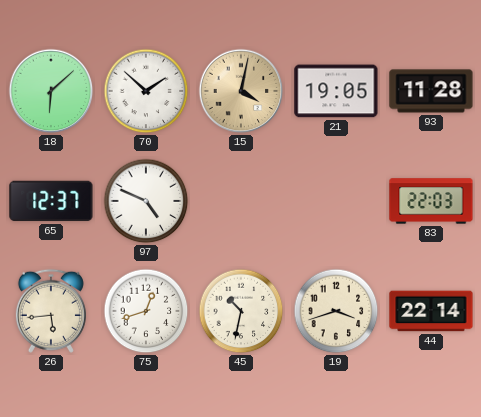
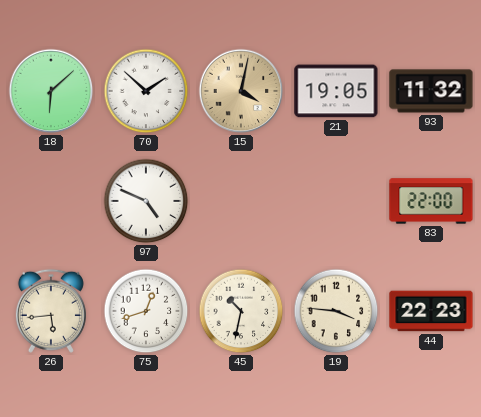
93: 11:28 -> 11:32
65: 12:37 -> none
83: 22:03 -> 22:00
19: 3:42 -> 3:46
44: 22:14 -> 22:23
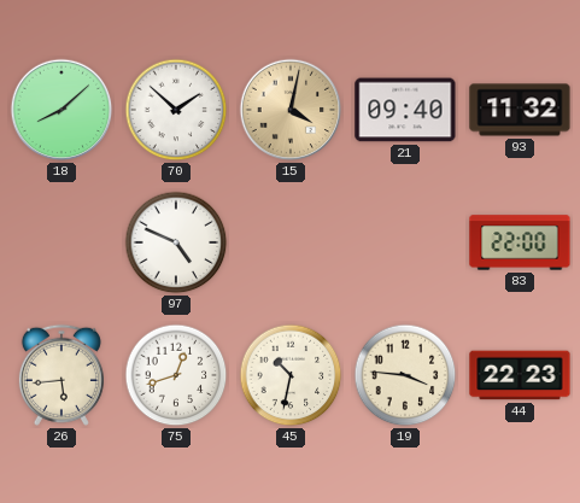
18: 6:08 -> 8:08
21: 19:05 -> 09:40
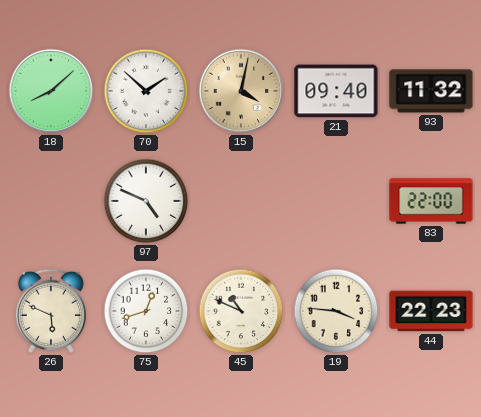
26: 5:44 -> 5:49
45: 10:32 -> 10:49
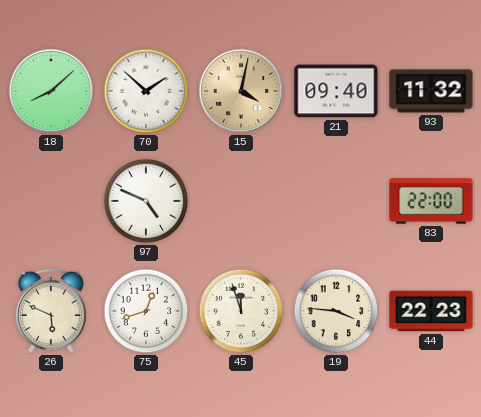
45: 10:49 -> 11:57
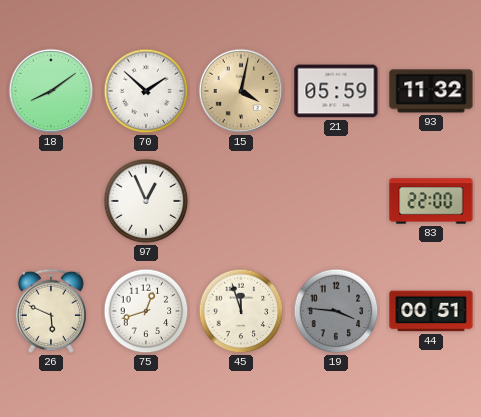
18: 8:08 -> 8:09
21: 09:40 -> 05:59
97: 4:49 -> 12:56
19 dial: cream -> grey
44: 22:23 -> 00:51
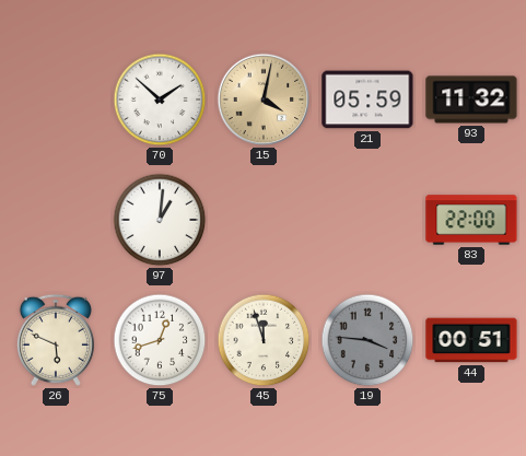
18: 8:09 -> none
97: 12:56 -> 1:01
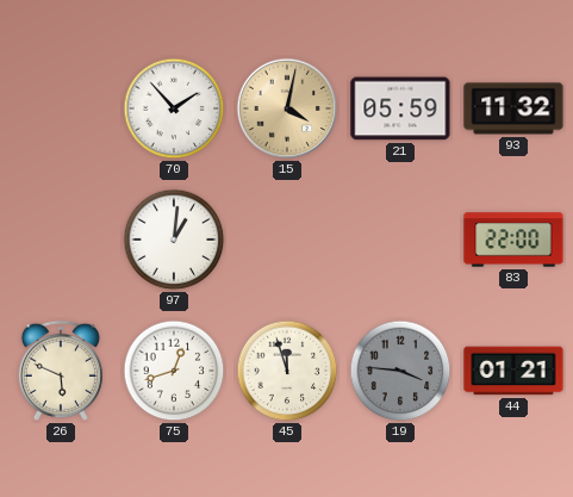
70: 1:52 -> 1:53
44: 00:51 -> 01:21
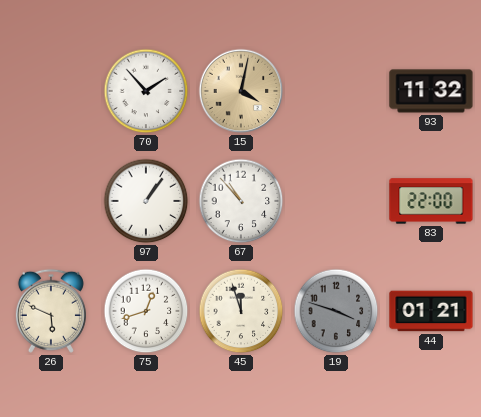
21: 05:59 -> none
97: 1:01 -> 1:06
67: none -> 10:53
19: 3:46 -> 3:48
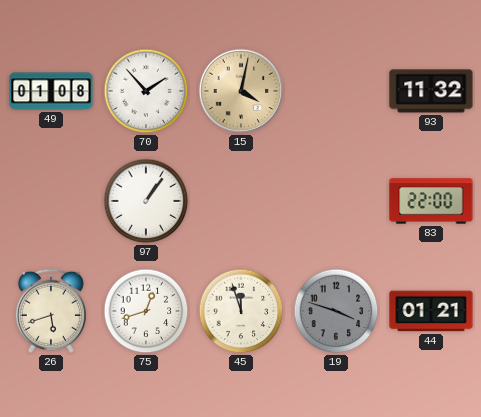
49: none -> 01:08
67: 10:53 -> none
26: 5:49 -> 5:42
